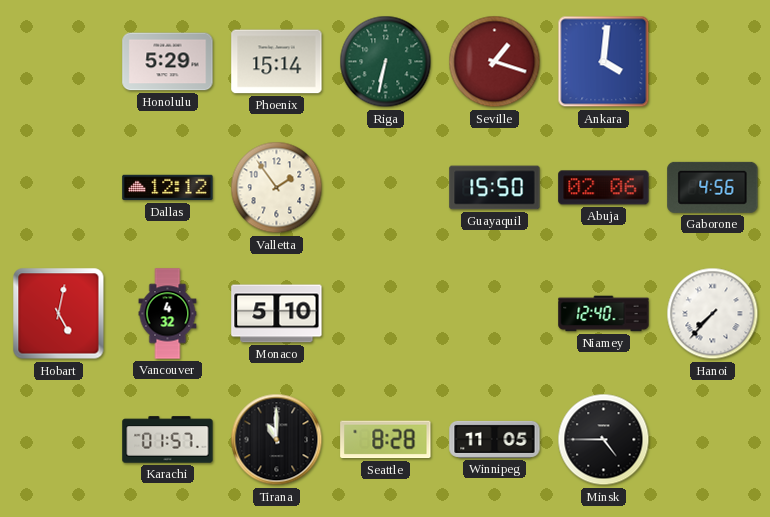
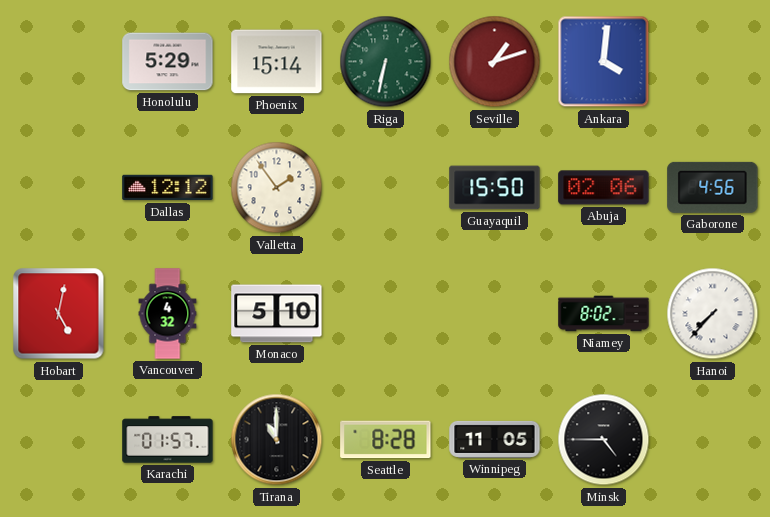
Seville: 1:18 -> 1:12
Niamey: 12:40 -> 8:02
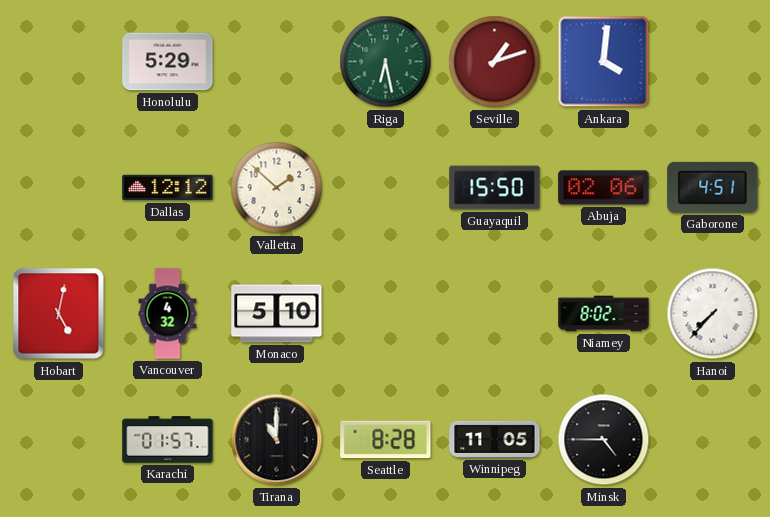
Phoenix: 15:14 -> none
Riga: 6:32 -> 6:28
Valletta: 1:54 -> 1:52
Gaborone: 4:56 -> 4:51
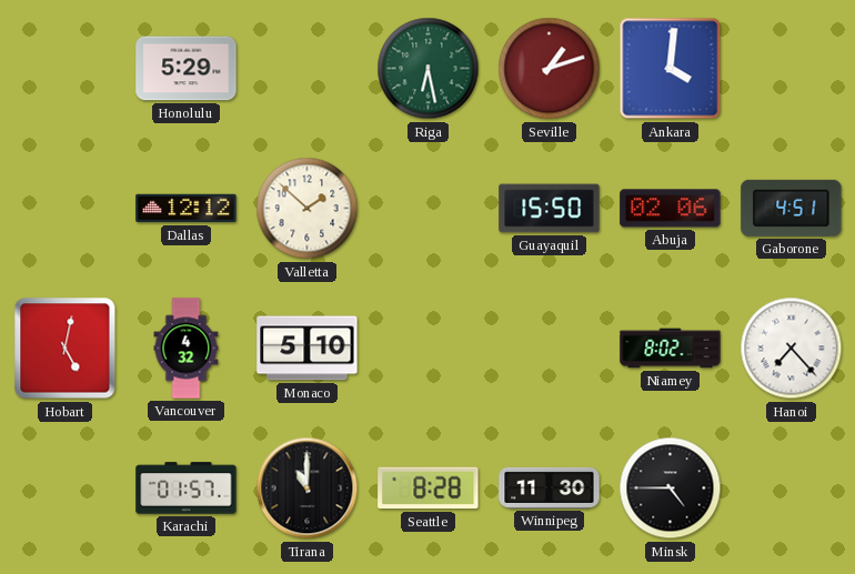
Hanoi: 7:37 -> 7:23
Winnipeg: 11:05 -> 11:30
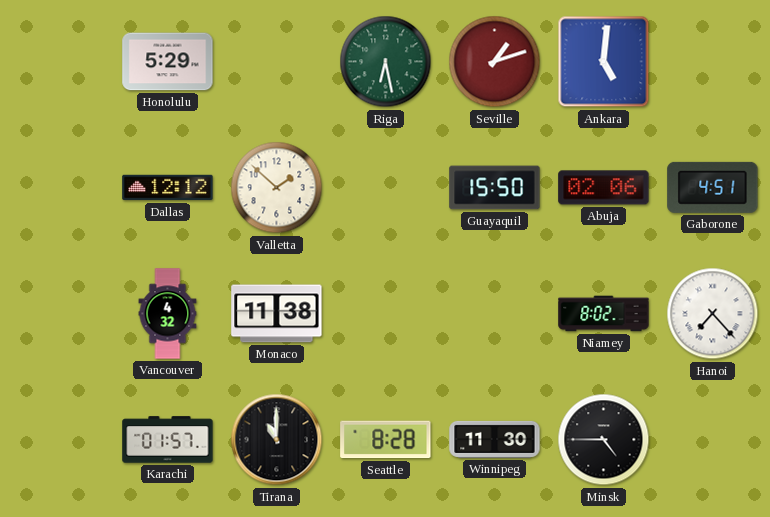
Ankara: 4:01 -> 5:01
Hobart: 5:02 -> none
Monaco: 5:10 -> 11:38
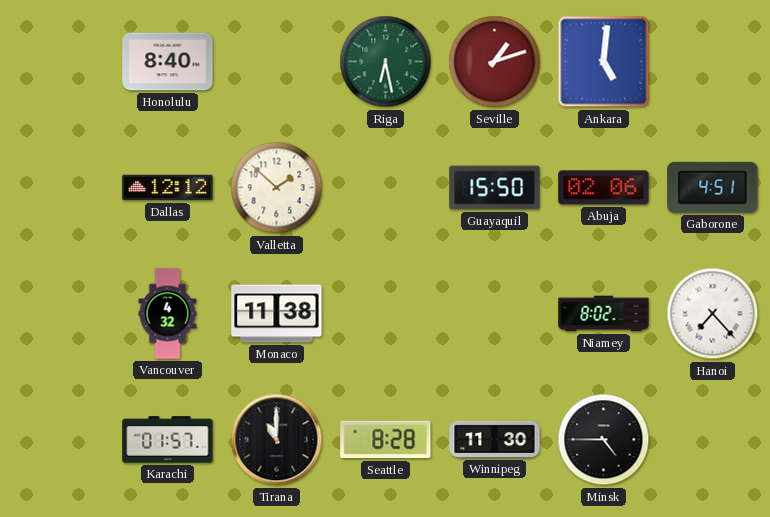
Honolulu: 5:29 -> 8:40
